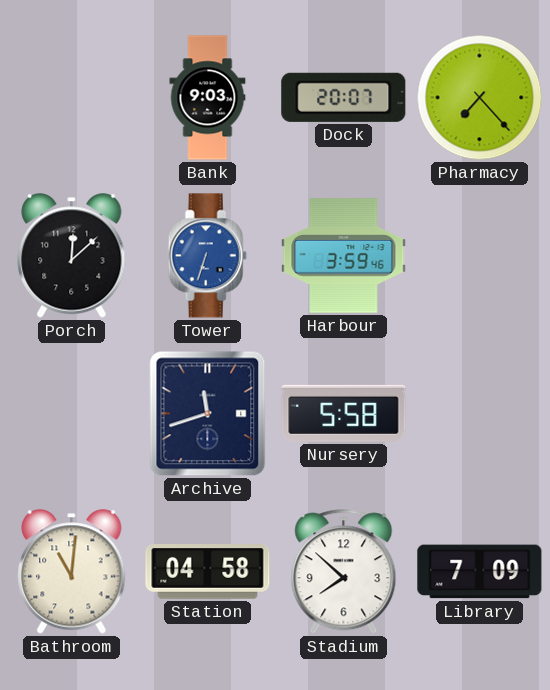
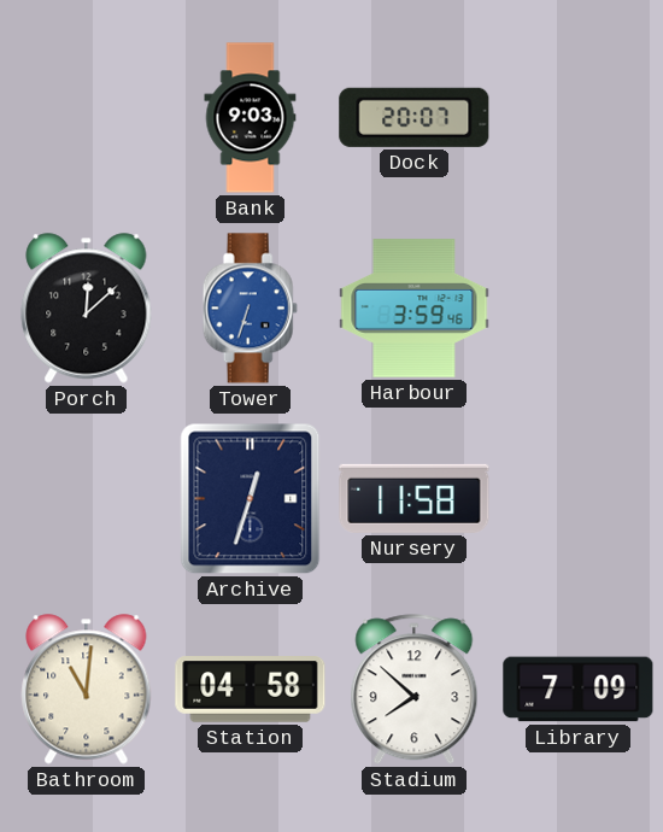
Pharmacy: 7:23 -> none
Archive: 11:42 -> 12:33
Nursery: 5:58 -> 11:58
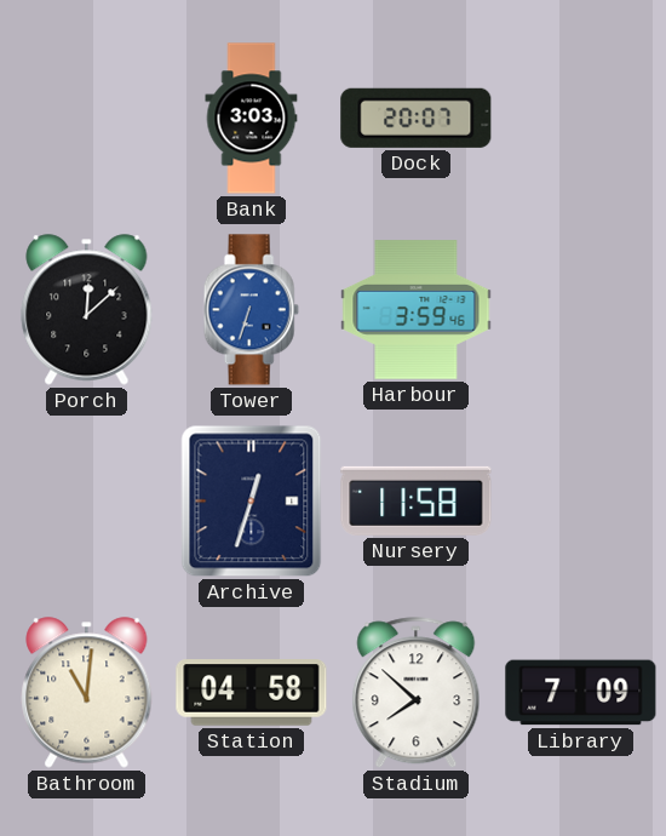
Bank: 9:03 -> 3:03
